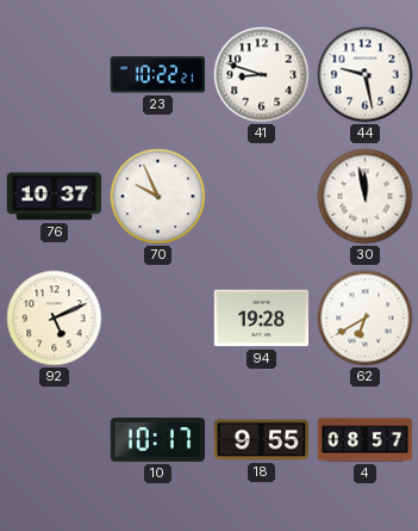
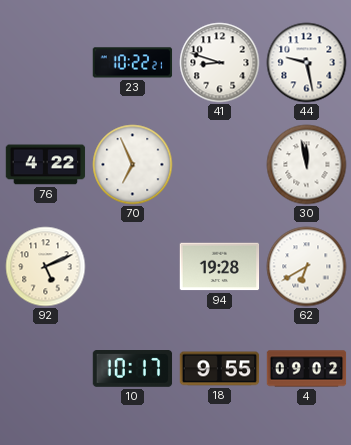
76: 10:37 -> 4:22
70: 9:56 -> 6:56
4: 08:57 -> 09:02
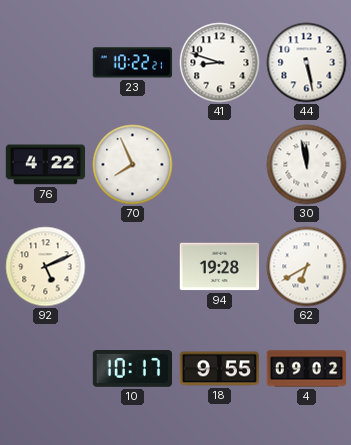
44: 9:28 -> 5:28
70: 6:56 -> 7:56
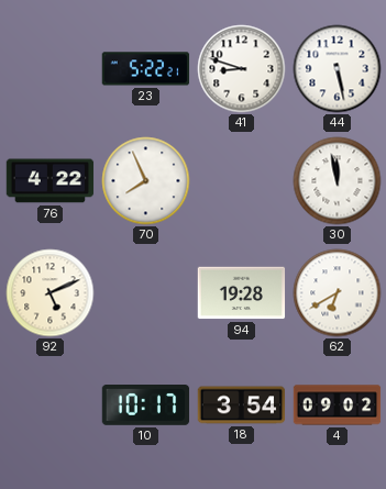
23: 10:22 -> 5:22
18: 9:55 -> 3:54
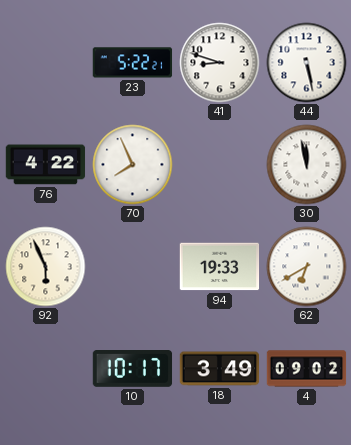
92: 5:11 -> 5:56
94: 19:28 -> 19:33
18: 3:54 -> 3:49
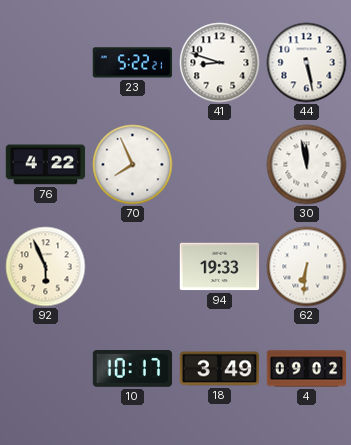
62: 6:40 -> 6:31
